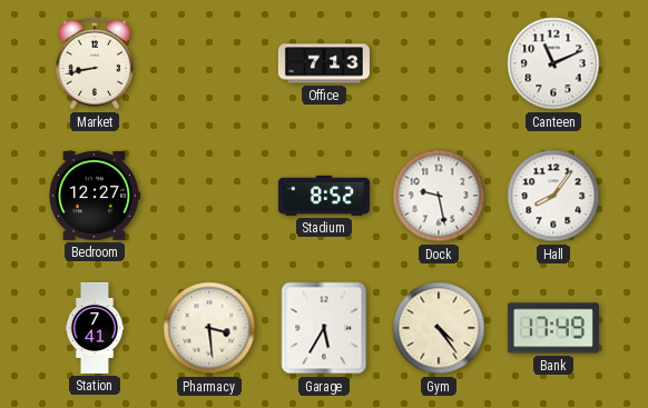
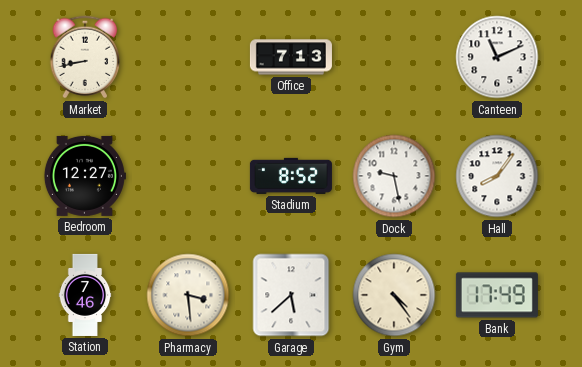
Station: 7:41 -> 7:46
Garage: 5:35 -> 5:38
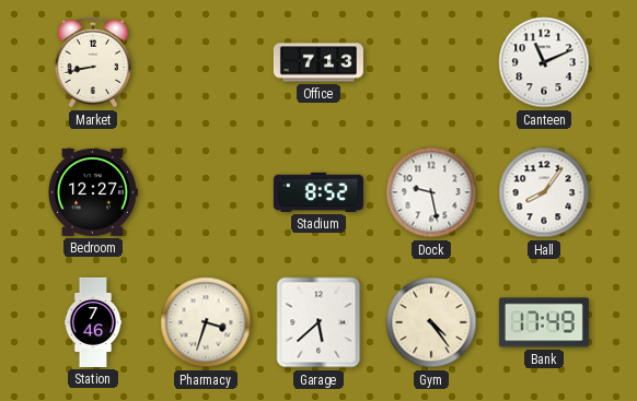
Pharmacy: 3:29 -> 3:33
